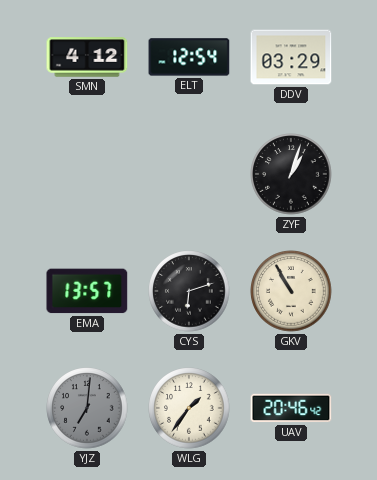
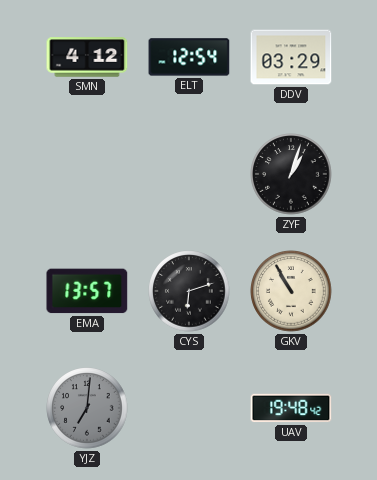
WLG: 1:36 -> none
UAV: 20:46 -> 19:48
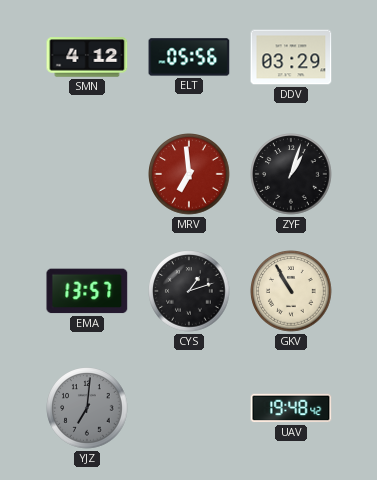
ELT: 12:54 -> 05:56
MRV: none -> 6:59
CYS: 6:12 -> 1:12
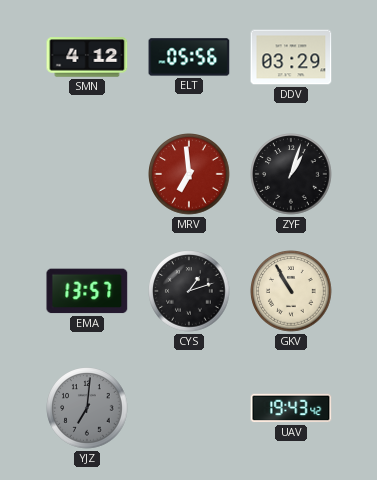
UAV: 19:48 -> 19:43
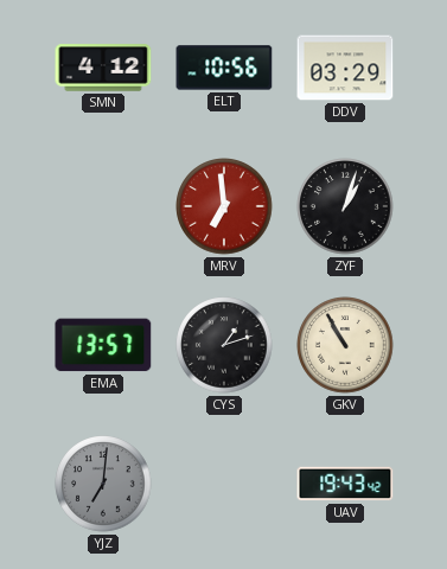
ELT: 05:56 -> 10:56
